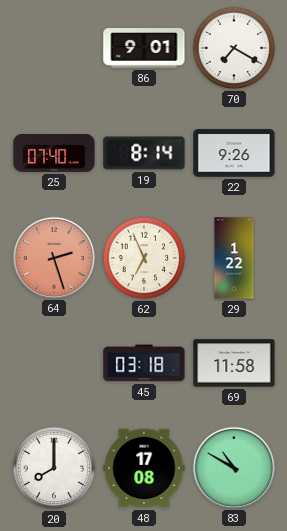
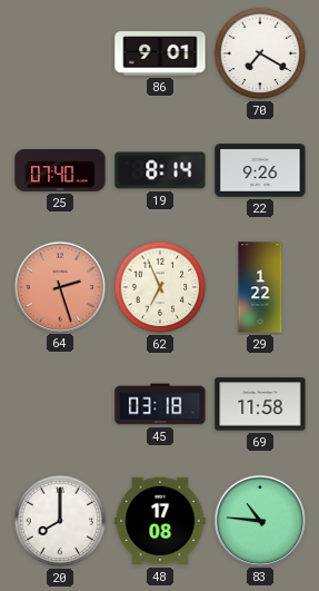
83: 10:50 -> 10:46
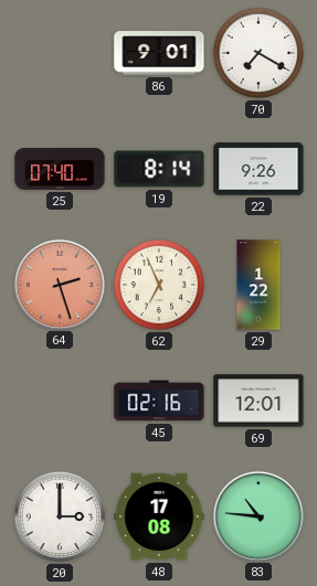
45: 03:18 -> 02:16
69: 11:58 -> 12:01
20: 8:00 -> 3:00
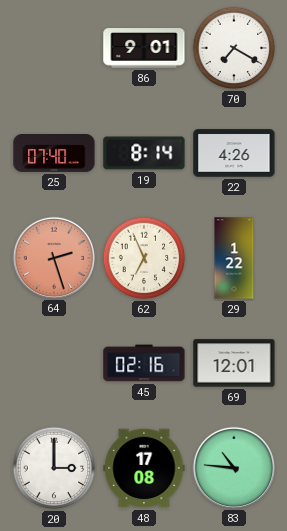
22: 9:26 -> 4:26
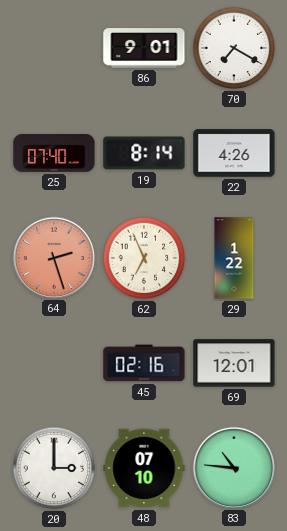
48: 17:08 -> 07:10
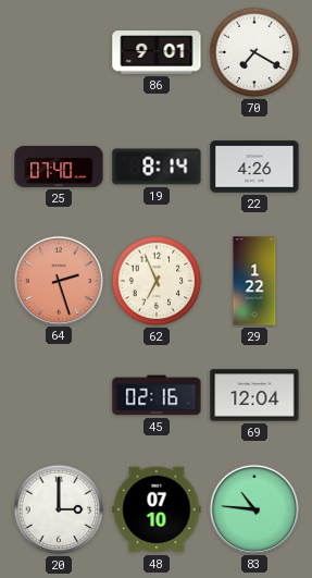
69: 12:01 -> 12:04
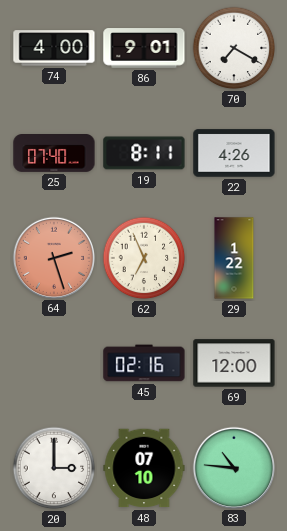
74: none -> 4:00
19: 8:14 -> 8:11
69: 12:04 -> 12:00
